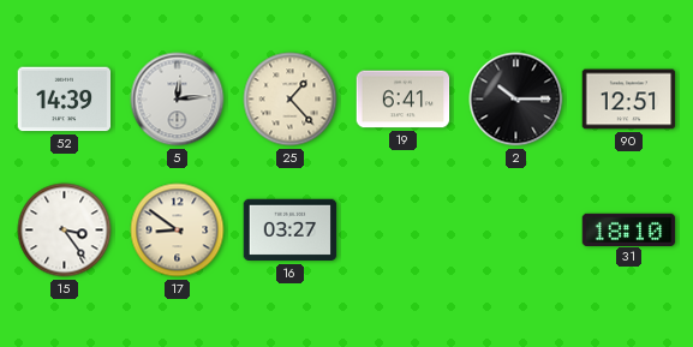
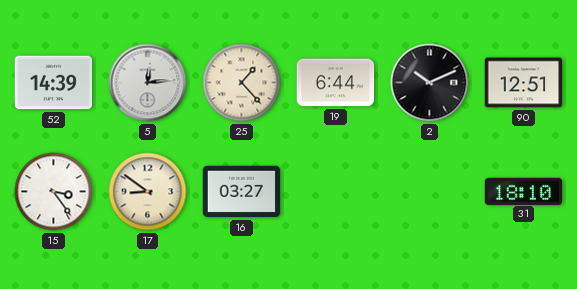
19: 6:41 -> 6:44
2: 10:15 -> 10:11
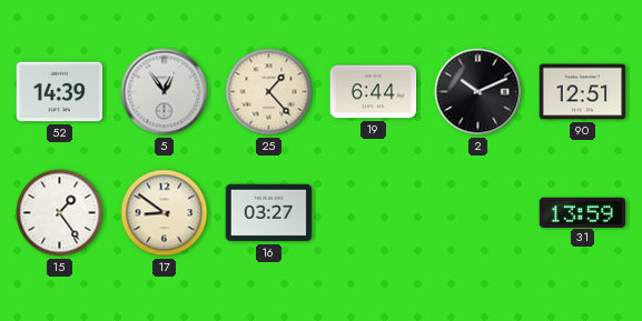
5: 12:14 -> 12:54
15: 3:24 -> 1:24
31: 18:10 -> 13:59
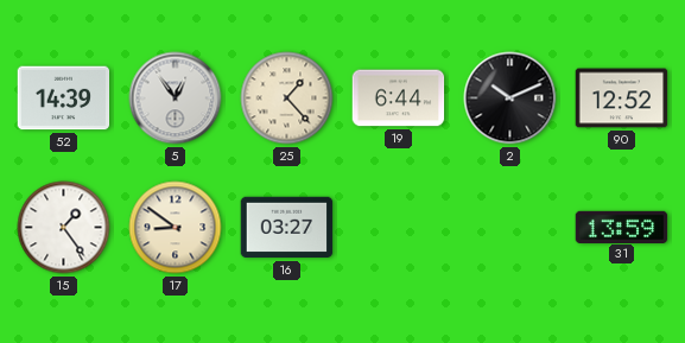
90: 12:51 -> 12:52
